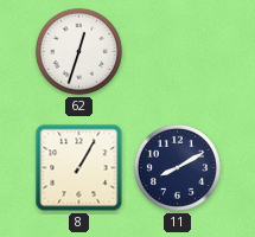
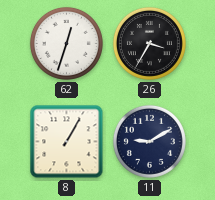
26: none -> 3:35
11: 8:10 -> 9:10
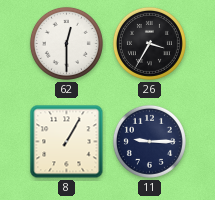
62: 12:33 -> 12:30
11: 9:10 -> 9:15
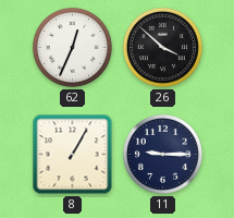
62: 12:30 -> 12:34
26: 3:35 -> 3:52
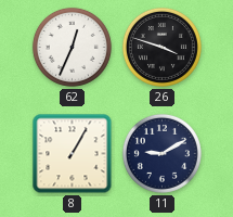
26: 3:52 -> 3:48
11: 9:15 -> 9:10
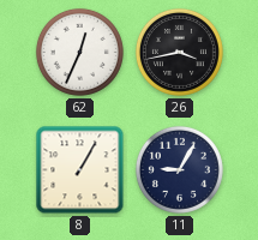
26: 3:48 -> 3:43
11: 9:10 -> 9:05
